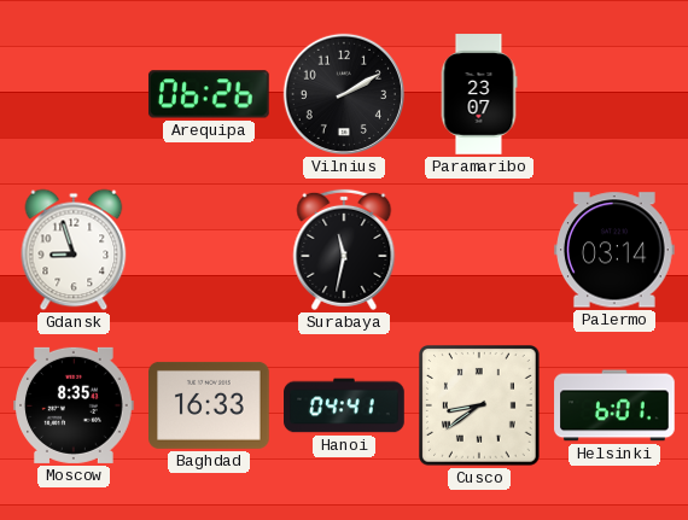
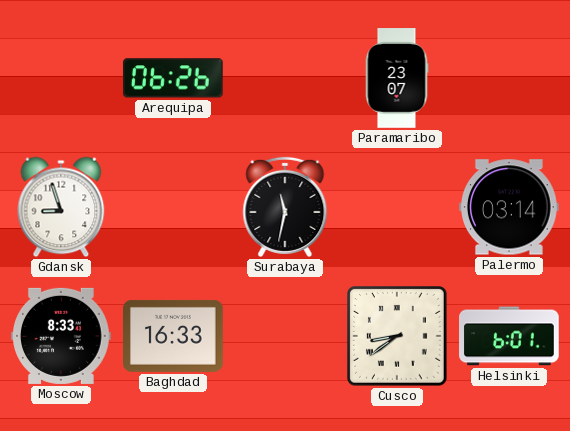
Vilnius: 2:10 -> none
Moscow: 8:35 -> 8:33
Hanoi: 04:41 -> none
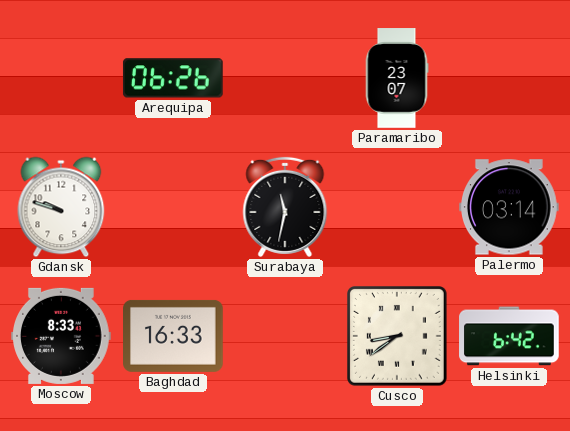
Gdansk: 8:57 -> 9:48
Helsinki: 6:01 -> 6:42
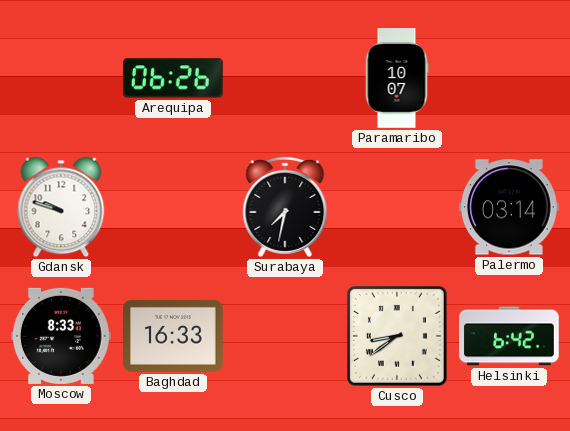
Paramaribo: 23:07 -> 10:07
Surabaya: 11:32 -> 7:32
